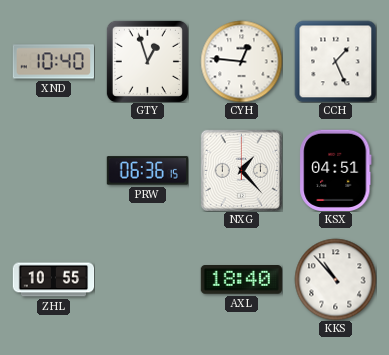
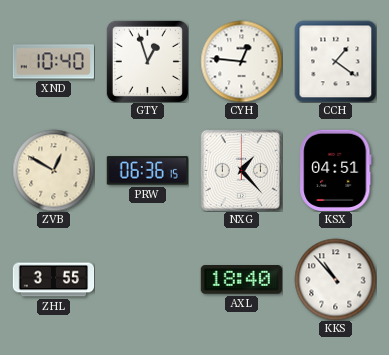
CCH: 1:26 -> 1:21
ZVB: none -> 12:50
ZHL: 10:55 -> 3:55
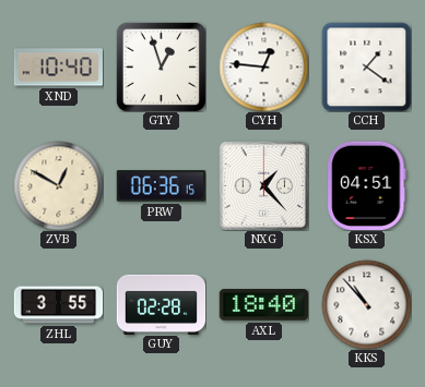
GUY: none -> 02:28
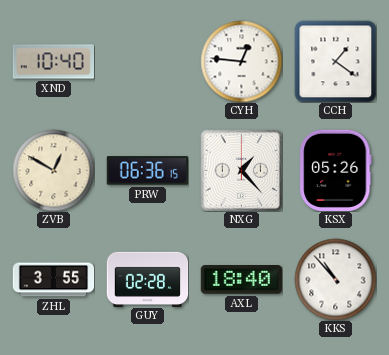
GTY: 12:57 -> none
KSX: 04:51 -> 05:26
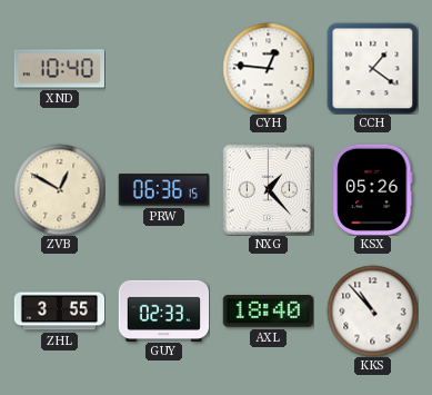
GUY: 02:28 -> 02:33
